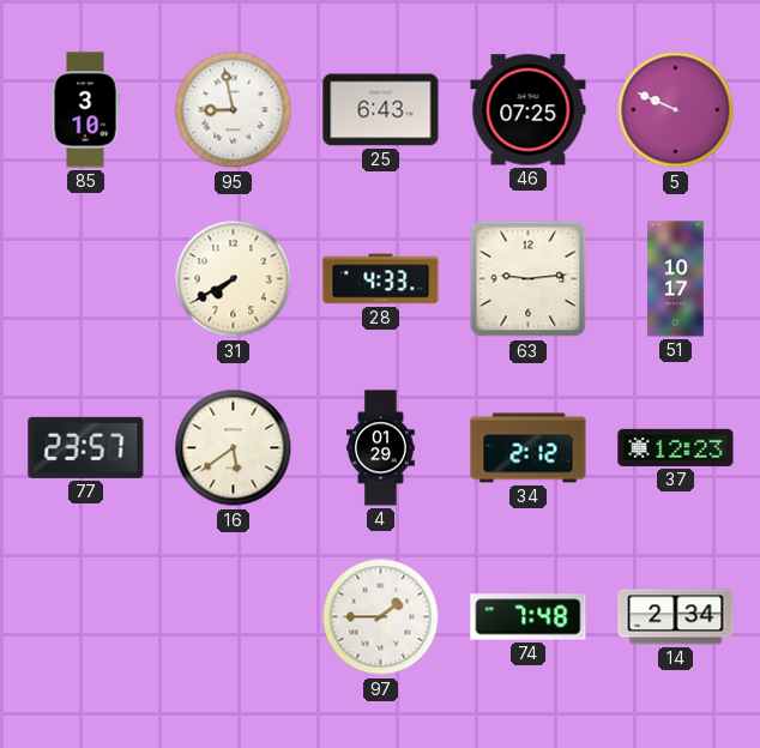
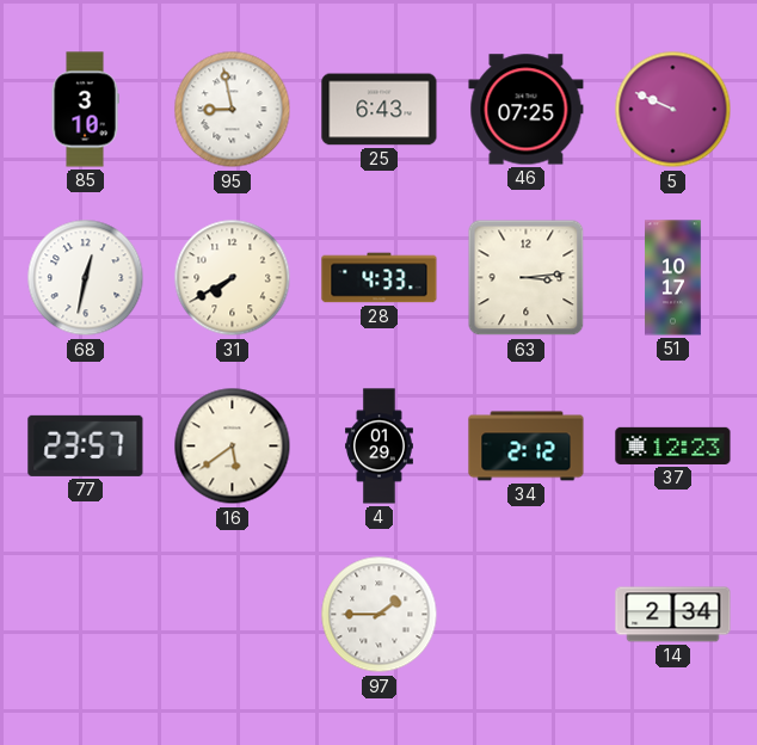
68: none -> 12:32
63: 9:14 -> 3:14
74: 7:48 -> none
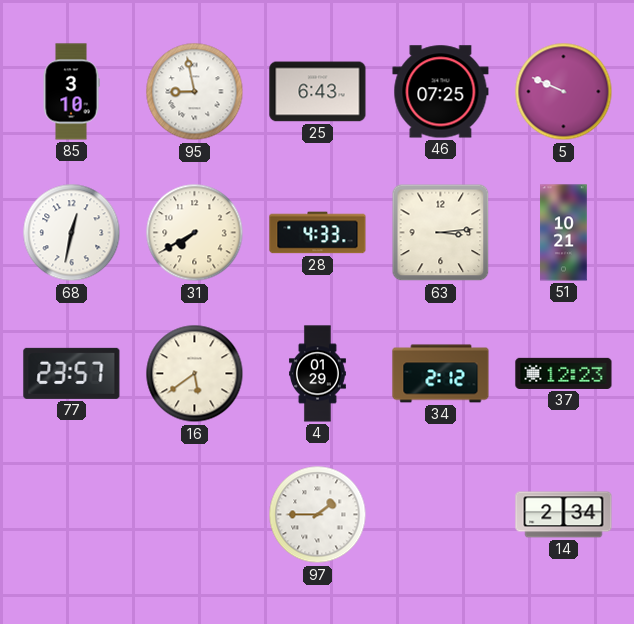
51: 10:17 -> 10:21
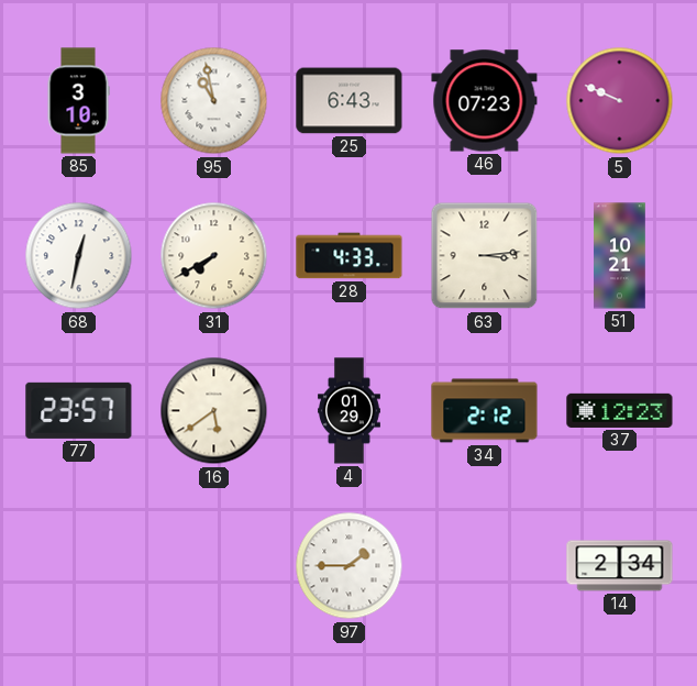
95: 8:58 -> 10:58
46: 07:25 -> 07:23
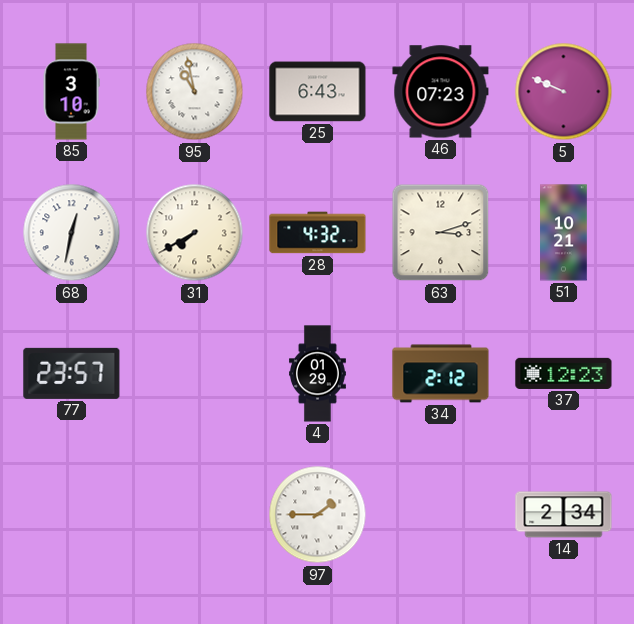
28: 4:33 -> 4:32
63: 3:14 -> 3:12
16: 5:39 -> none
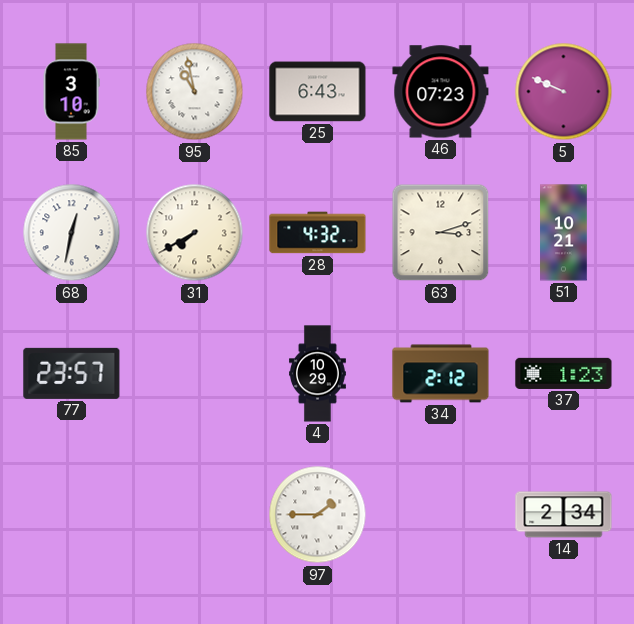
4: 01:29 -> 10:29
37: 12:23 -> 1:23
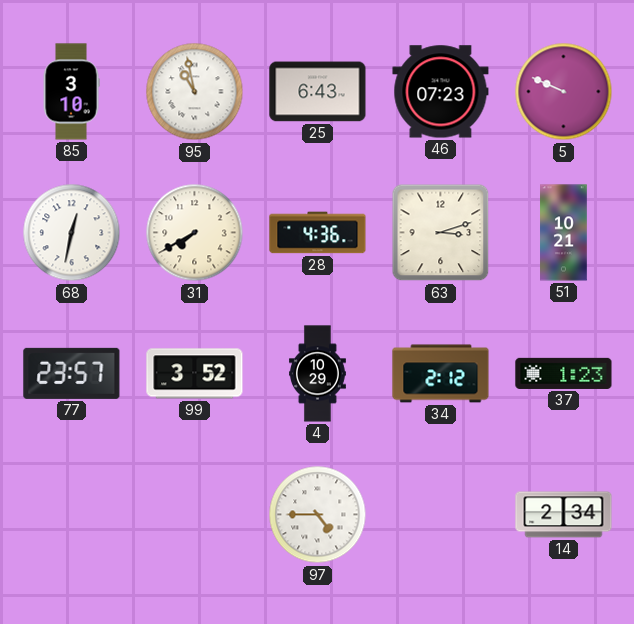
28: 4:32 -> 4:36
99: none -> 3:52
97: 1:45 -> 4:45
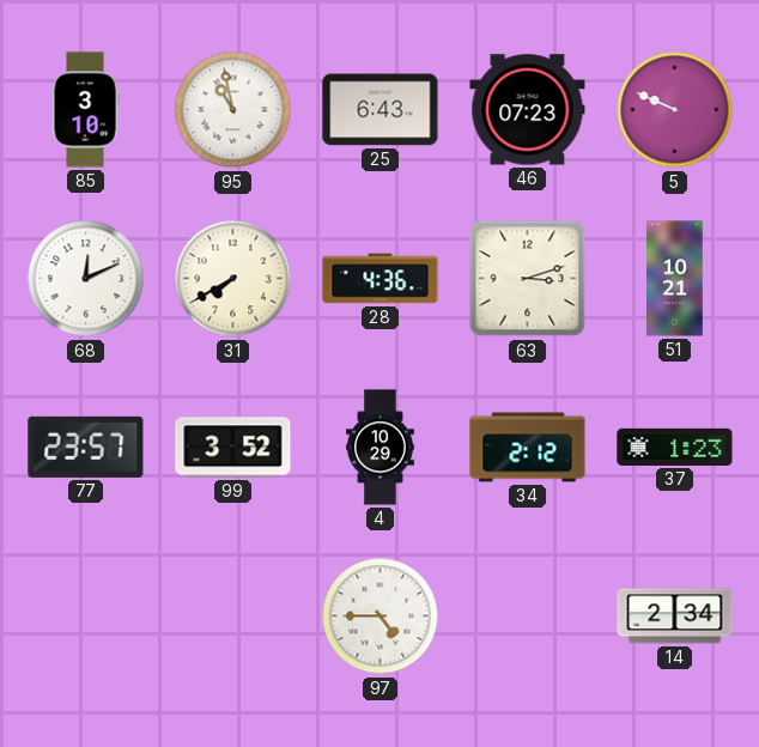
68: 12:32 -> 12:11
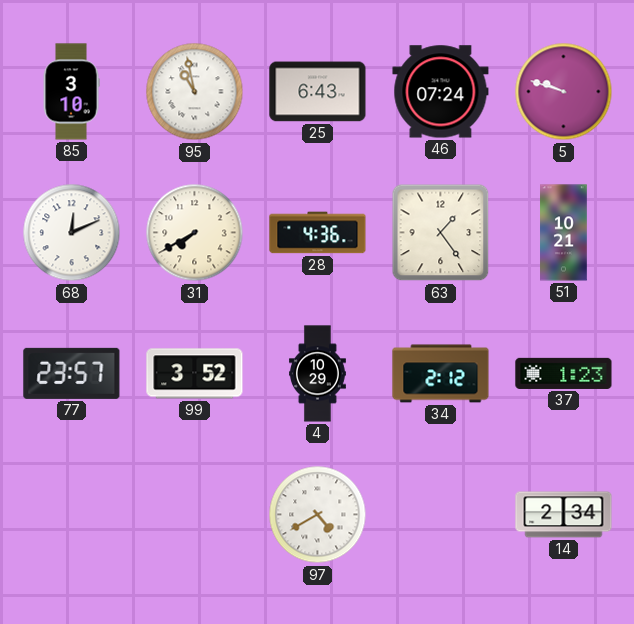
46: 07:23 -> 07:24
5: 9:49 -> 9:48
63: 3:12 -> 1:24
97: 4:45 -> 4:40
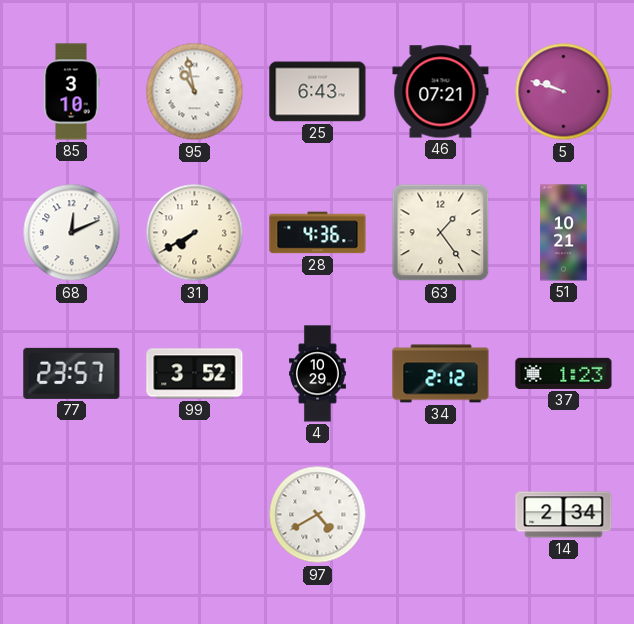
46: 07:24 -> 07:21
